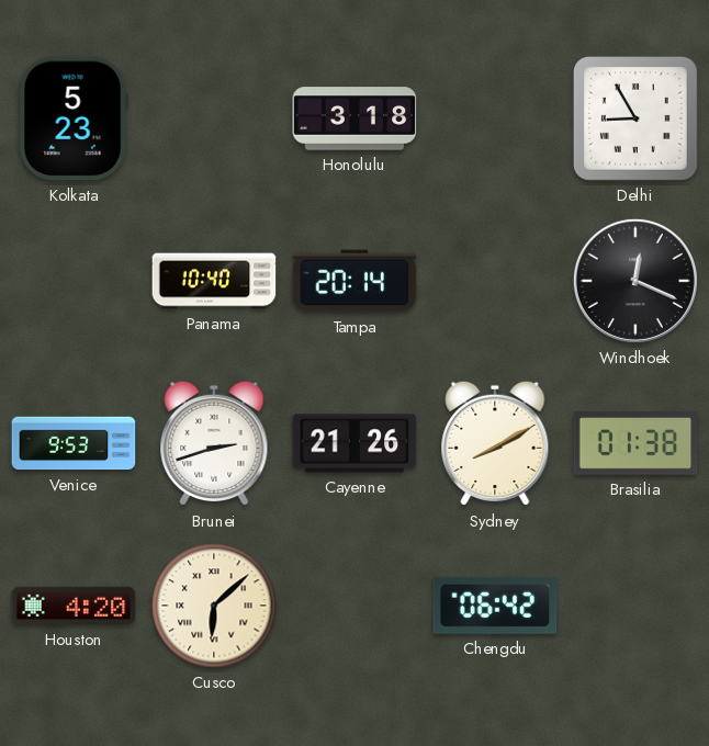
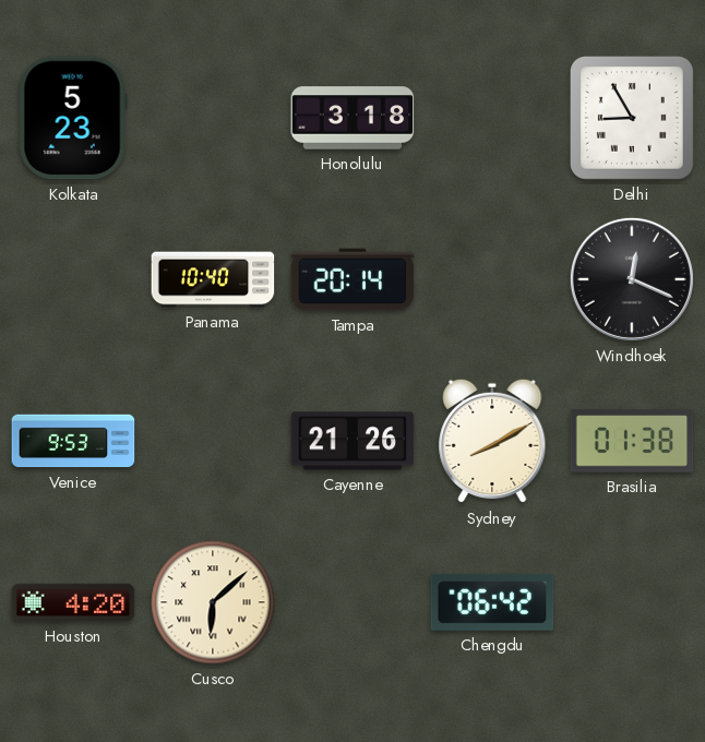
Brunei: 2:42 -> none
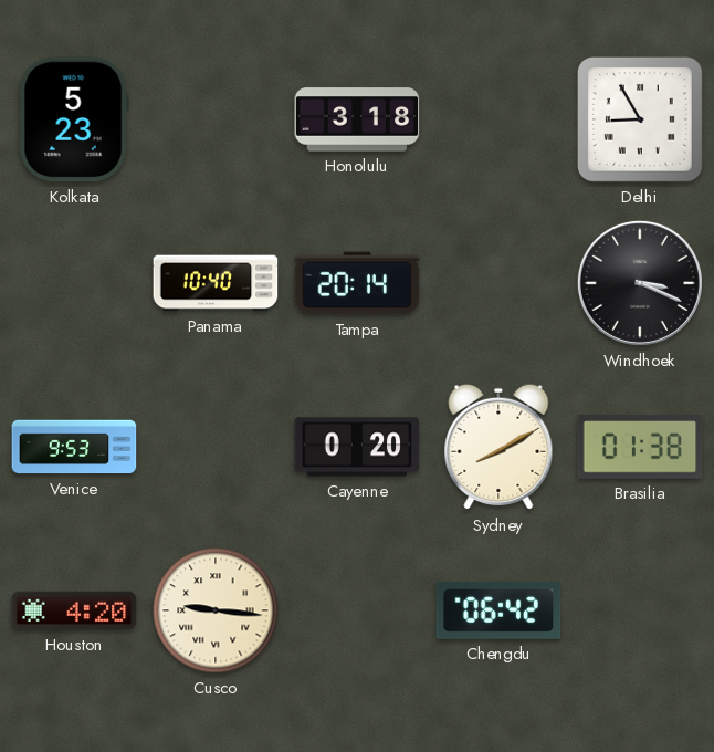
Windhoek: 12:19 -> 3:19
Cayenne: 21:26 -> 0:20
Cusco: 6:08 -> 9:16
